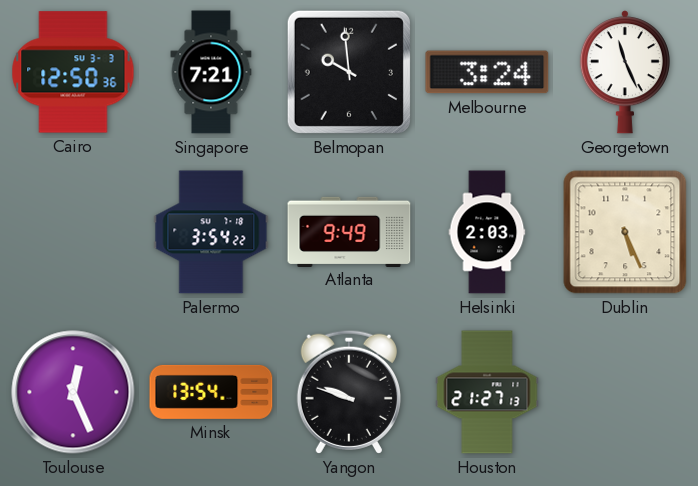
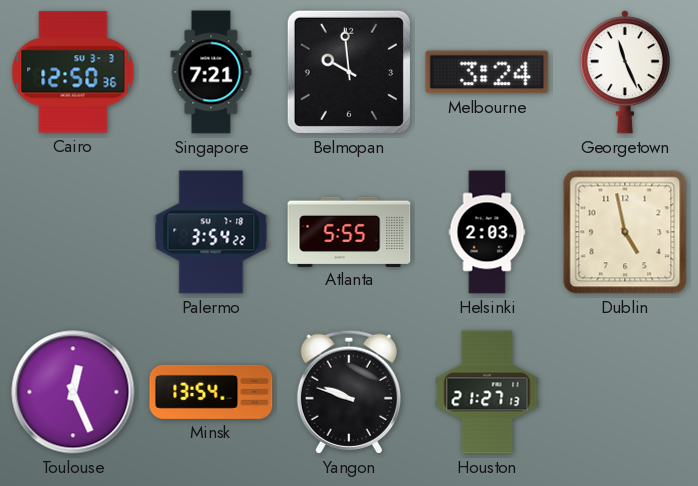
Atlanta: 9:49 -> 5:55
Dublin: 5:26 -> 4:58
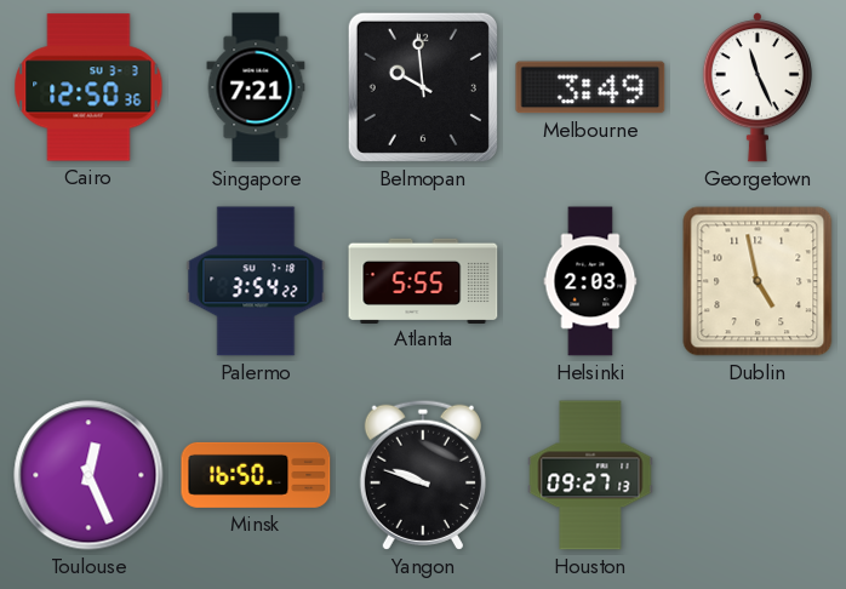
Melbourne: 3:24 -> 3:49
Minsk: 13:54 -> 16:50
Houston: 21:27 -> 09:27
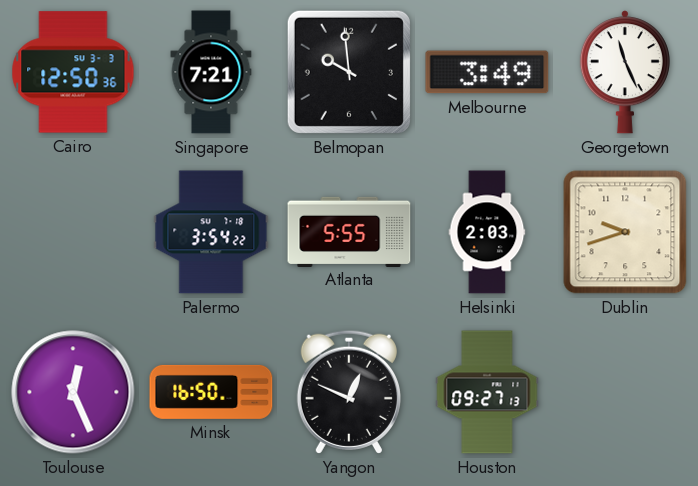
Dublin: 4:58 -> 9:42
Yangon: 9:48 -> 12:49
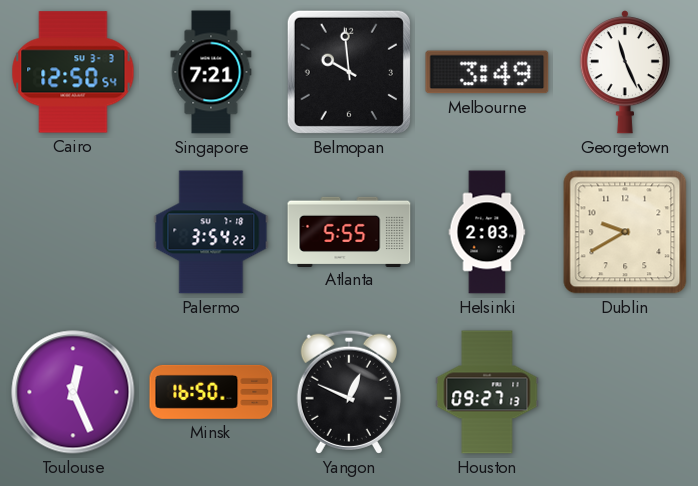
Cairo: 12:50:36 -> 12:50:54
Dublin: 9:42 -> 9:40
